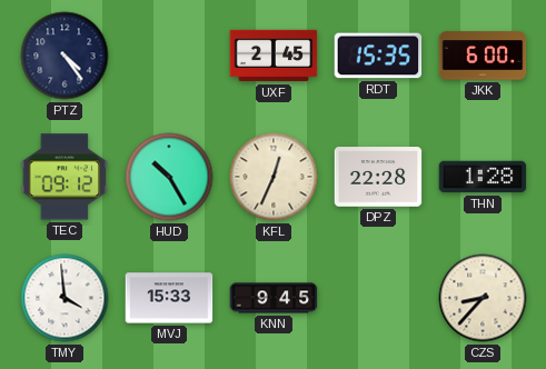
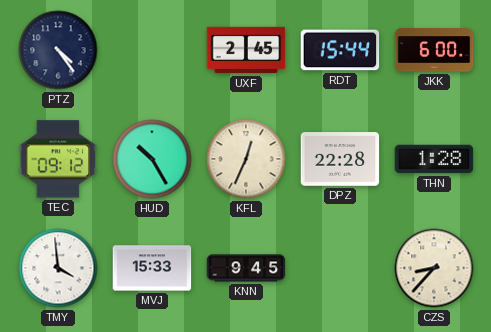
RDT: 15:35 -> 15:44
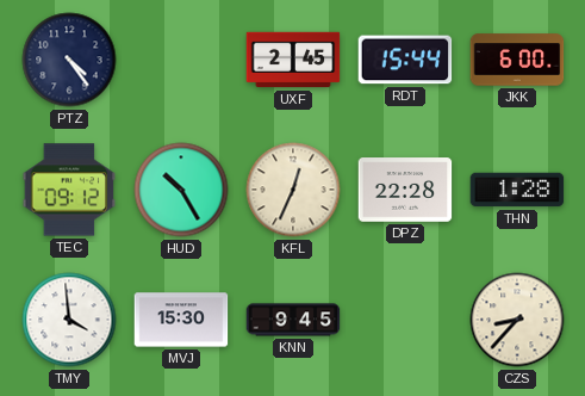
MVJ: 15:33 -> 15:30
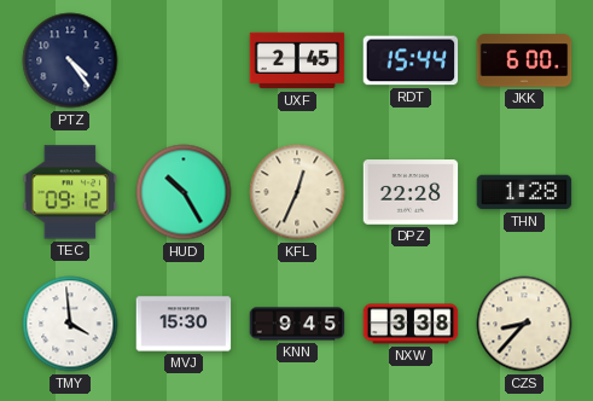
NXW: none -> 3:38
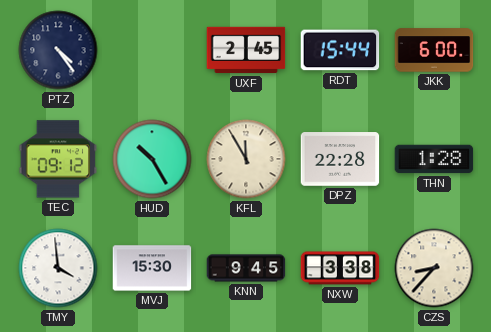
KFL: 12:34 -> 11:55
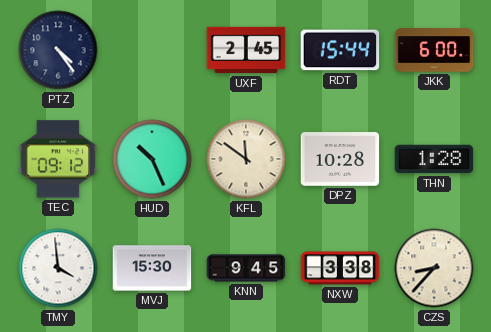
HUD: 10:25 -> 10:26
KFL: 11:55 -> 11:51
DPZ: 22:28 -> 10:28
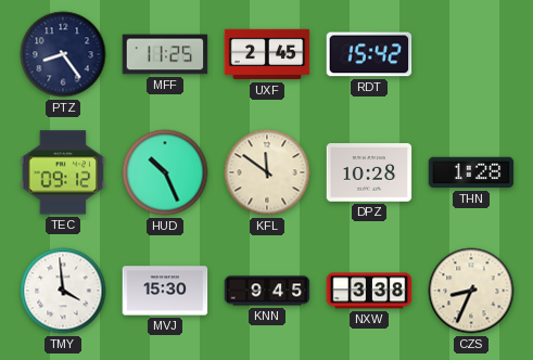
PTZ: 4:24 -> 8:24
MFF: none -> 11:25
RDT: 15:44 -> 15:42
JKK: 6:00 -> none
CZS: 8:37 -> 8:34
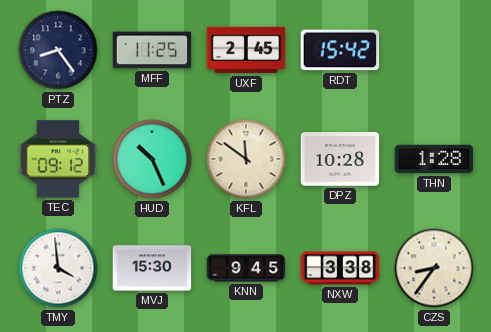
CZS: 8:34 -> 8:36
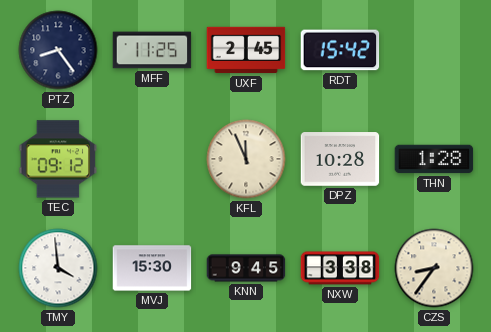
HUD: 10:26 -> none
KFL: 11:51 -> 11:56
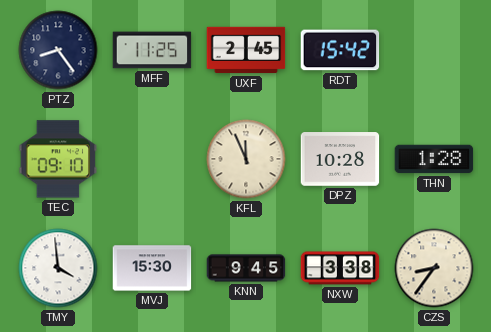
TEC: 09:12 -> 09:10
